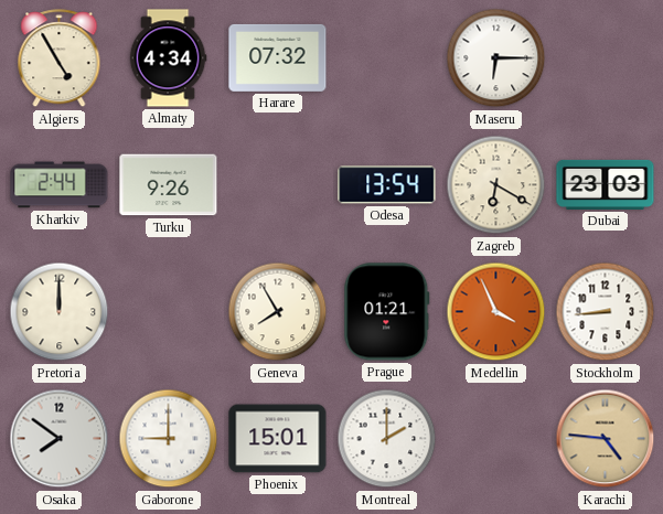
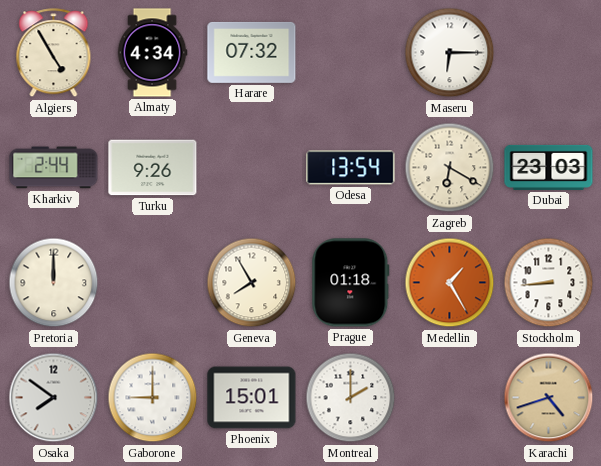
Prague: 01:21 -> 01:18
Medellin: 3:56 -> 1:25
Karachi: 4:46 -> 4:42
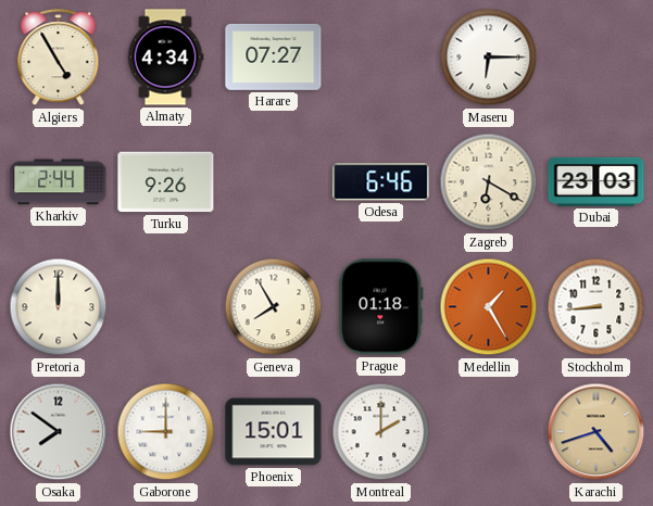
Harare: 07:32 -> 07:27
Odesa: 13:54 -> 6:46
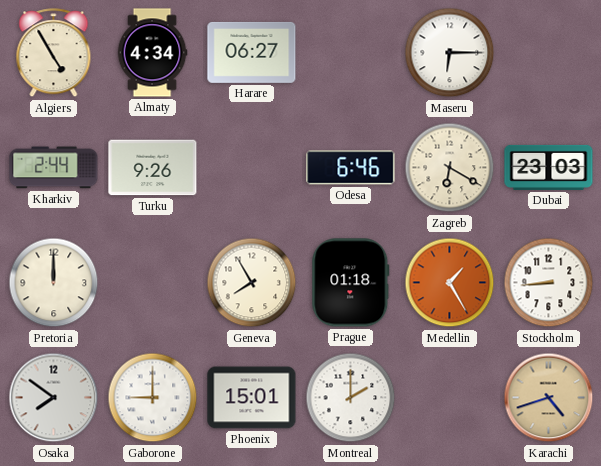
Harare: 07:27 -> 06:27
